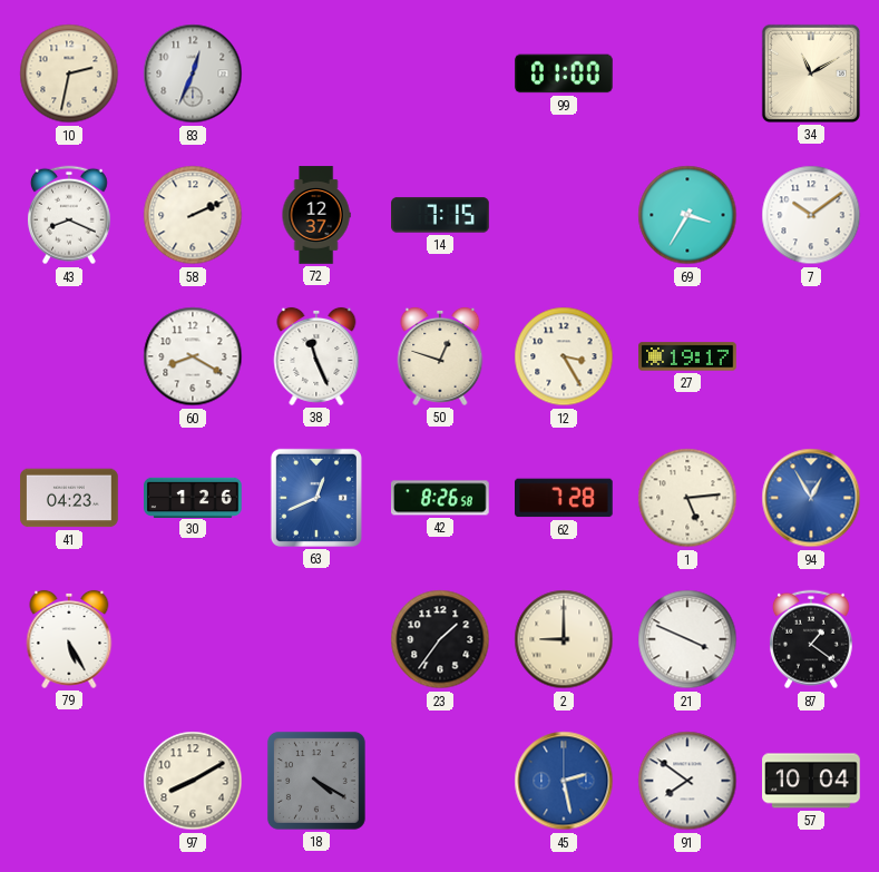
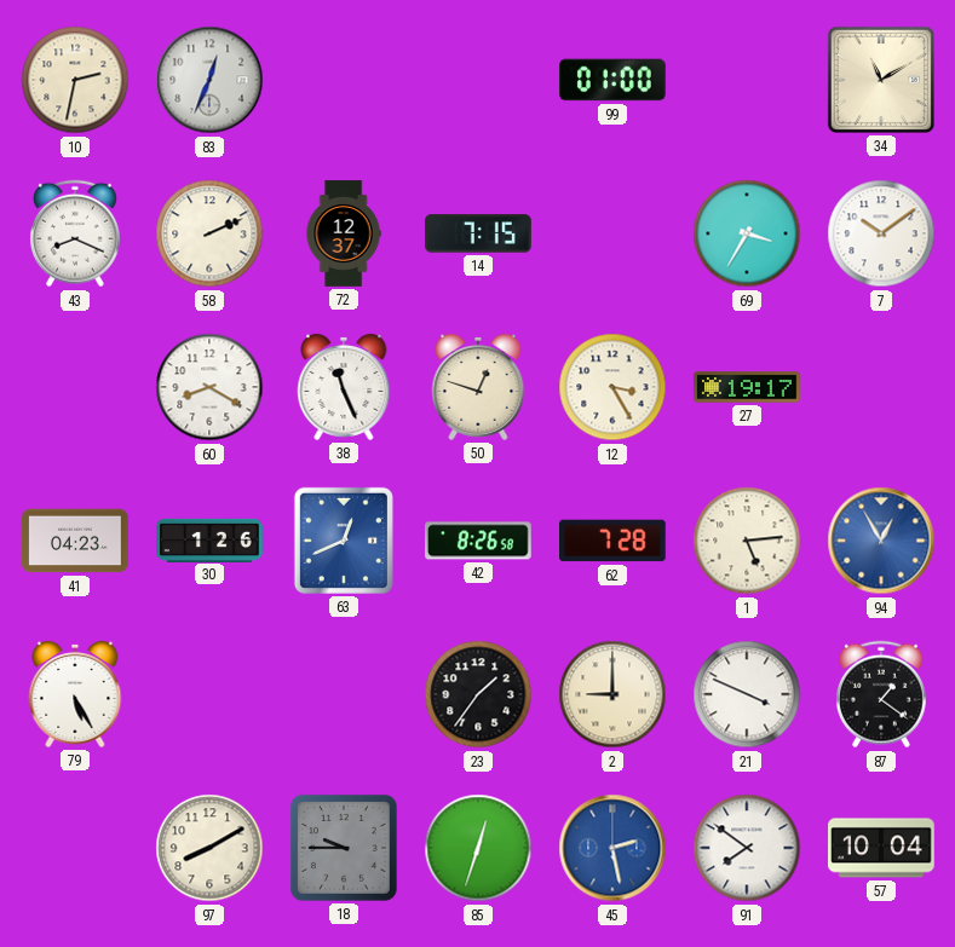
18: 4:20 -> 9:45
85: none -> 12:33
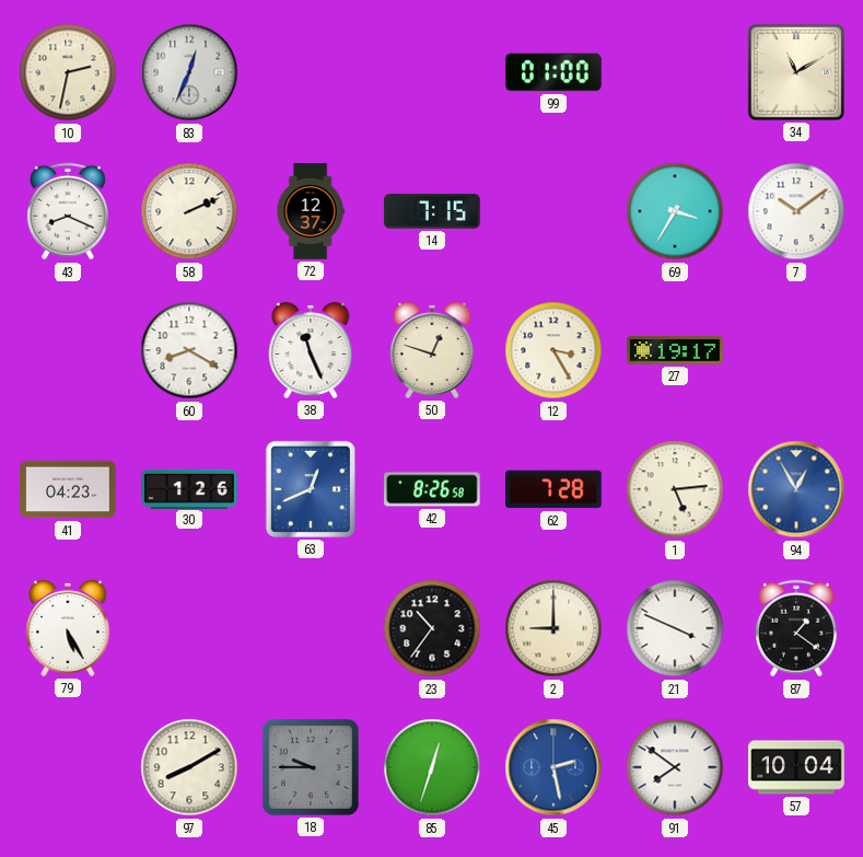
23: 1:36 -> 10:36
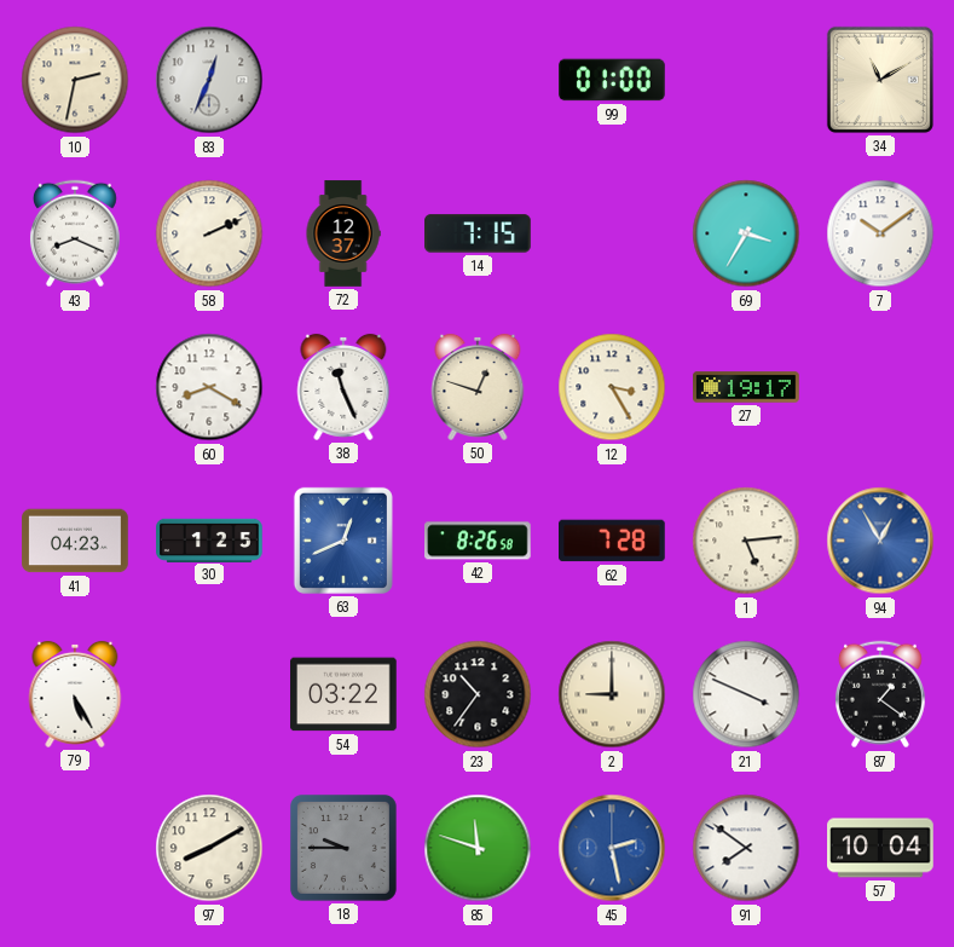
30: 1:26 -> 1:25
54: none -> 03:22
85: 12:33 -> 11:48
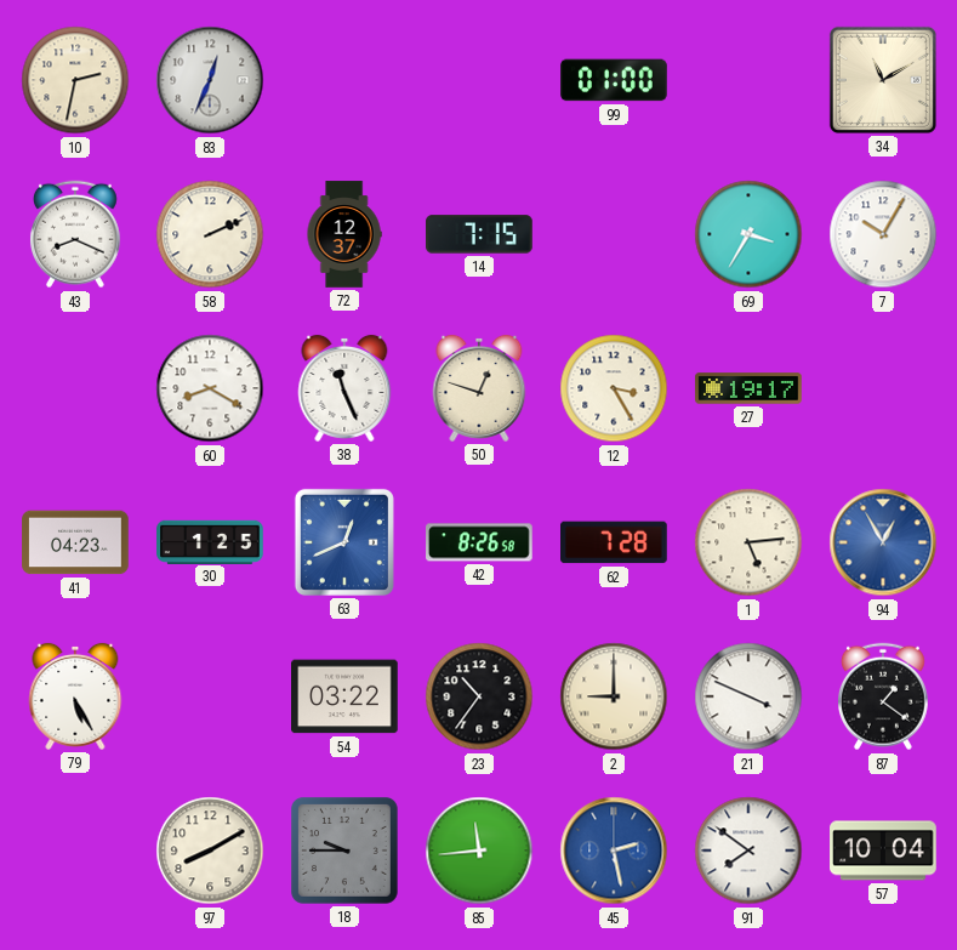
7: 10:09 -> 10:05
85: 11:48 -> 11:44
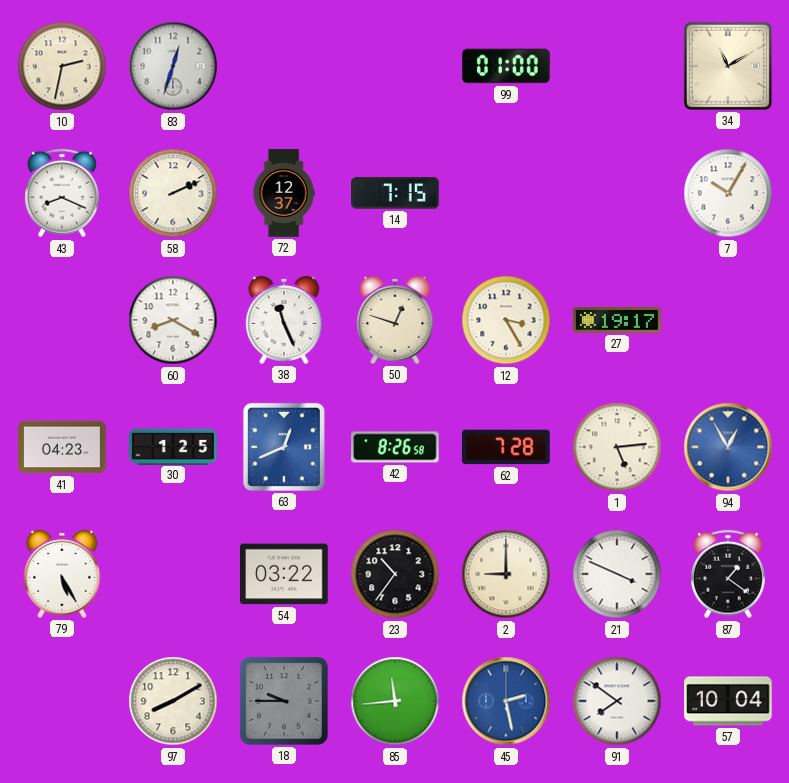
83: 12:34 -> 12:33
69: 3:35 -> none
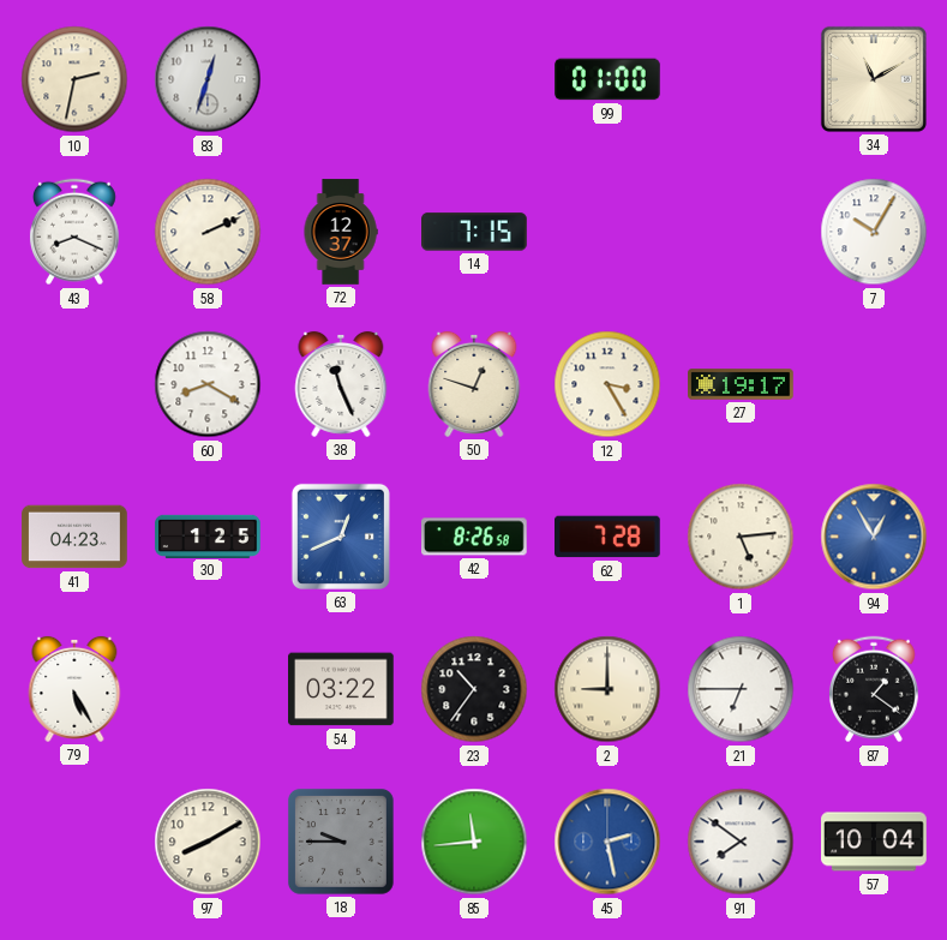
21: 3:49 -> 6:45
